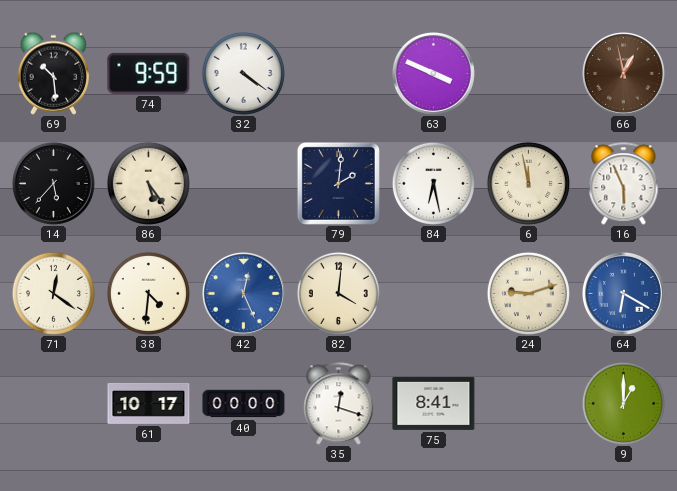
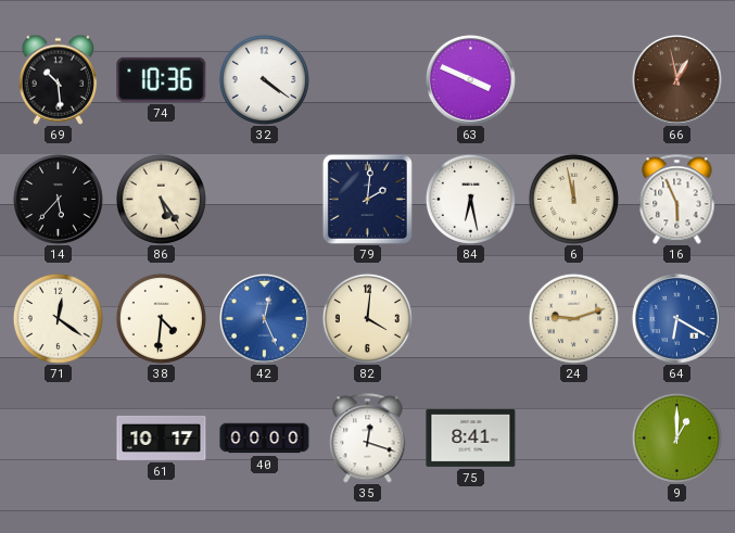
74: 9:59 -> 10:36
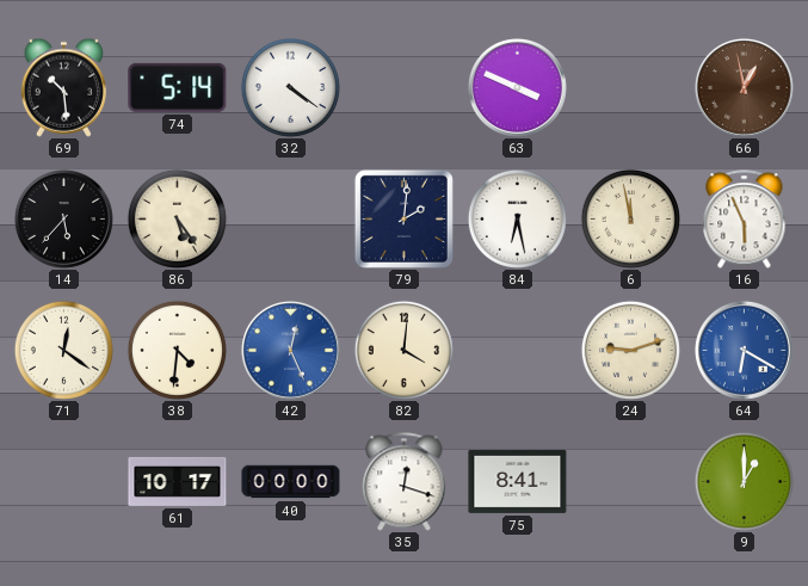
74: 10:36 -> 5:14
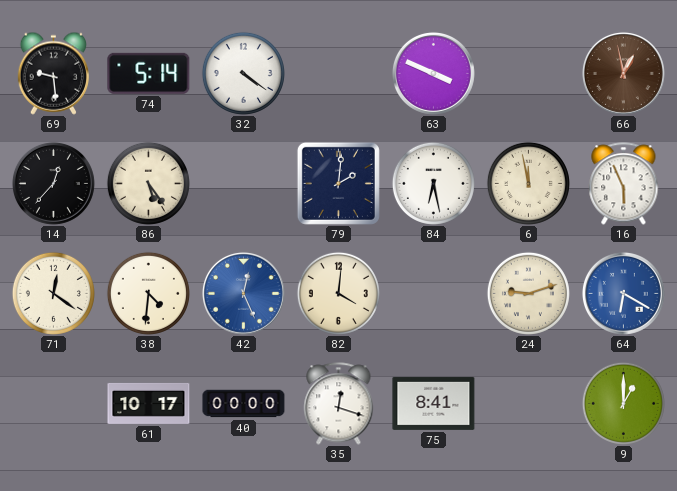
69: 10:29 -> 9:29
14: 5:37 -> 12:37
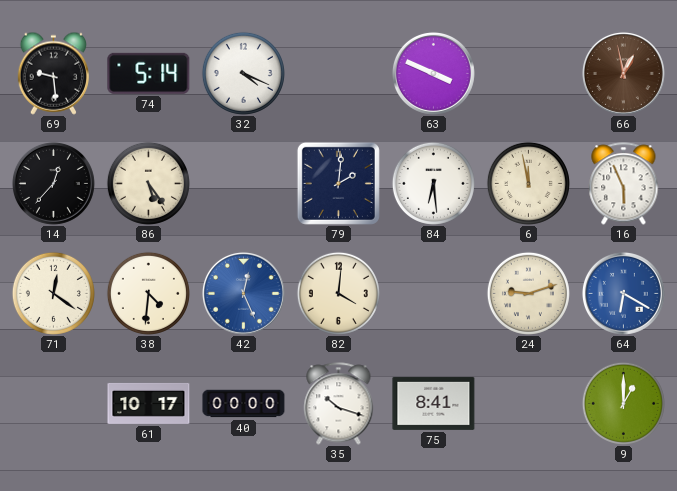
32: 4:21 -> 4:19
84: 6:28 -> 6:29
35: 12:18 -> 10:18
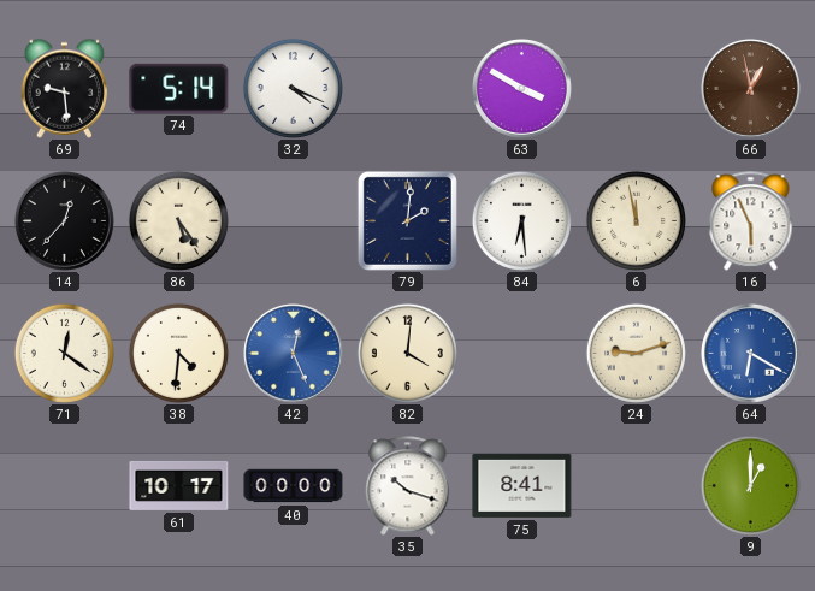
63: 3:49 -> 3:50
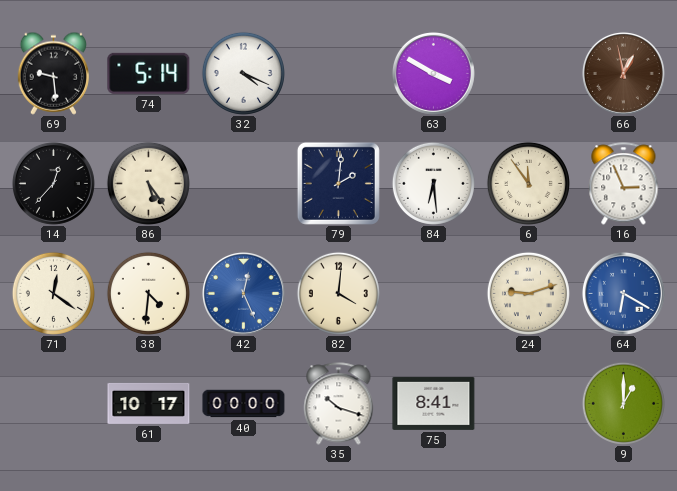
6: 11:58 -> 11:54
16: 5:56 -> 2:56
